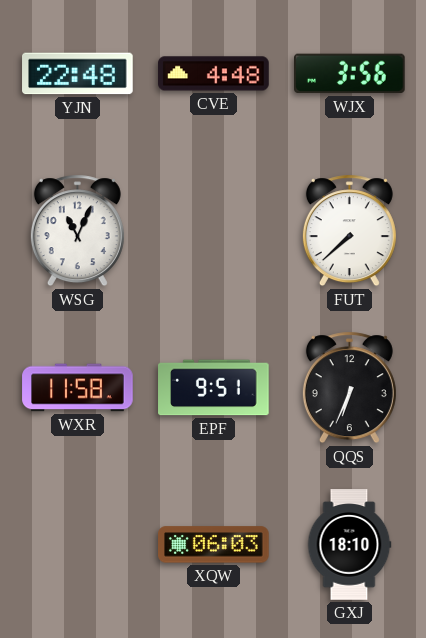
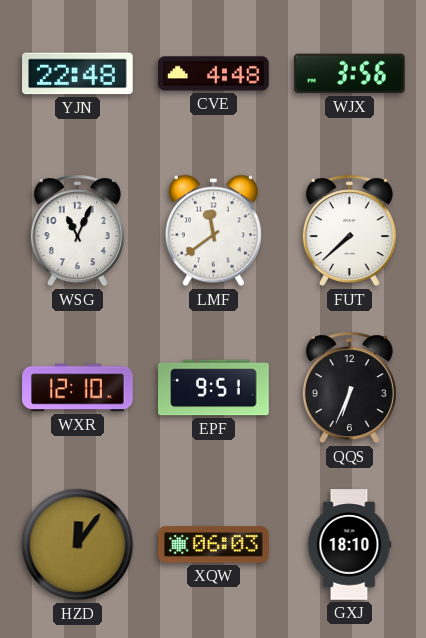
LMF: none -> 11:39
WXR: 11:58 -> 12:10
HZD: none -> 12:06
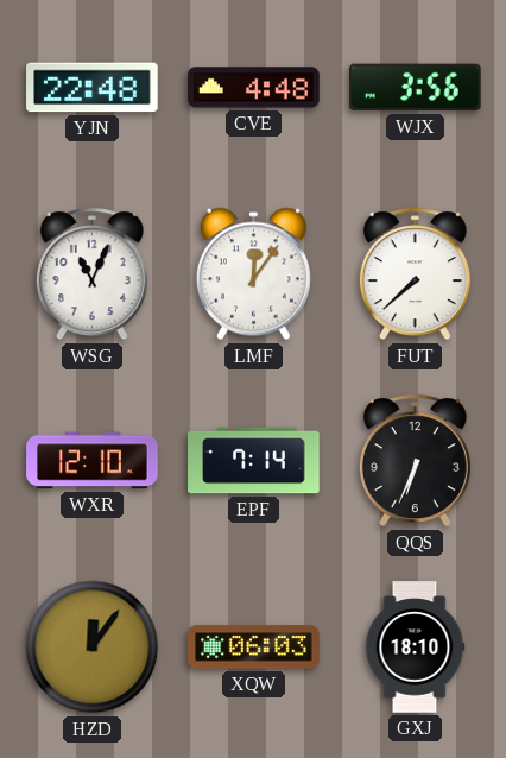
LMF: 11:39 -> 12:06
EPF: 9:51 -> 7:14
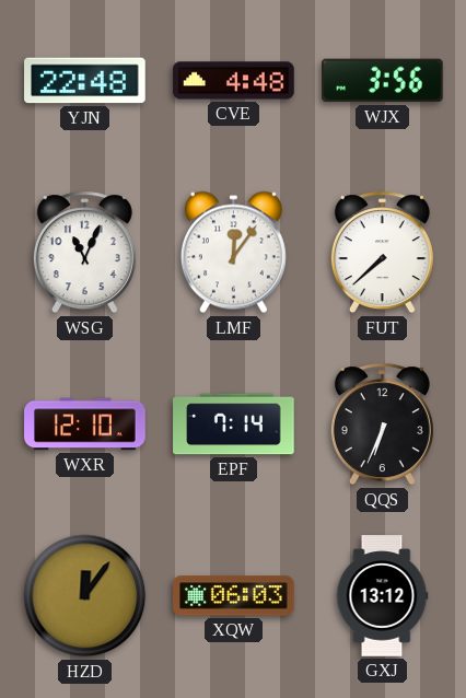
GXJ: 18:10 -> 13:12
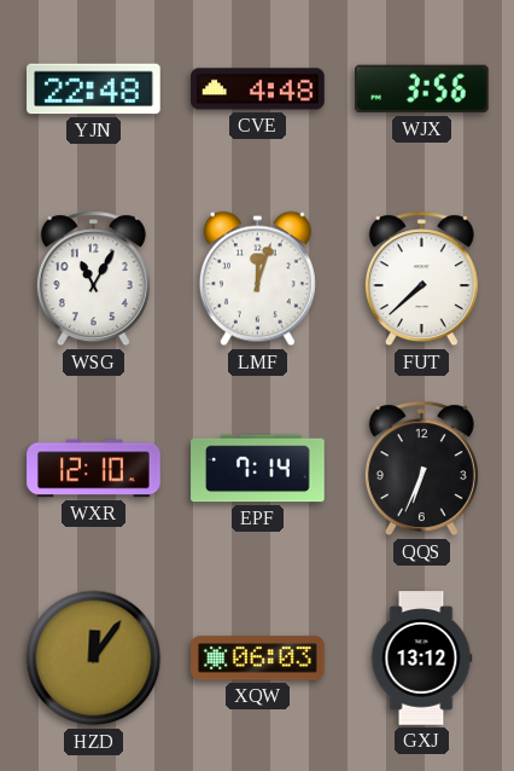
WSG: 11:04 -> 11:05
LMF: 12:06 -> 12:03
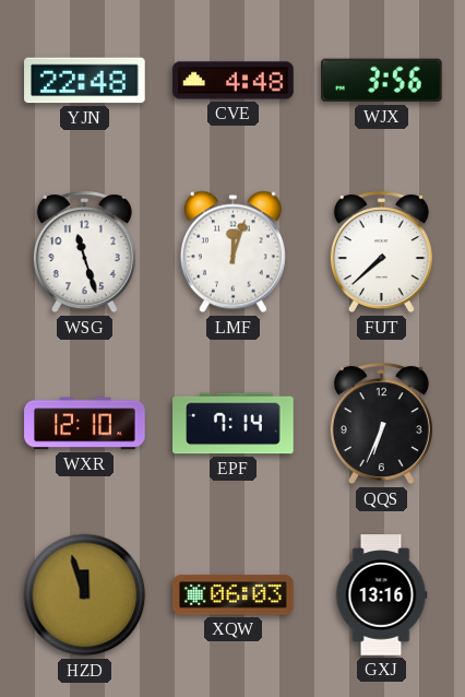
WSG: 11:05 -> 11:27
HZD: 12:06 -> 11:57
GXJ: 13:12 -> 13:16
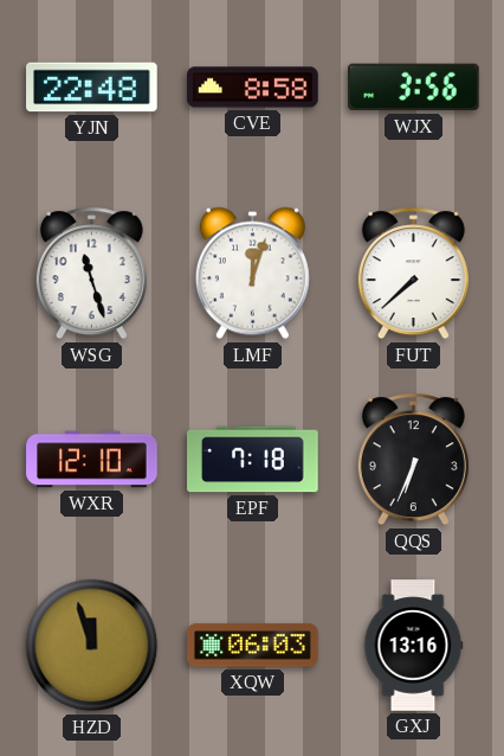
CVE: 4:48 -> 8:58
EPF: 7:14 -> 7:18
